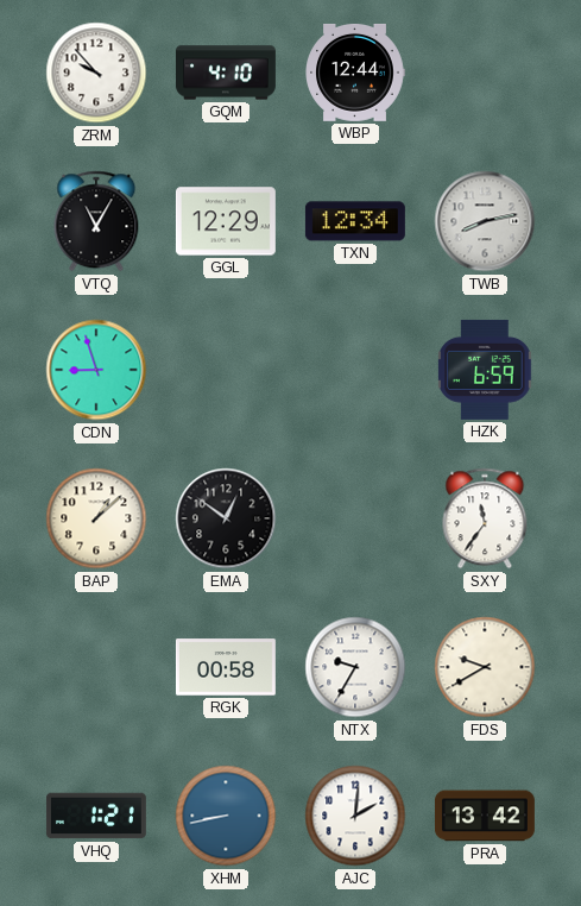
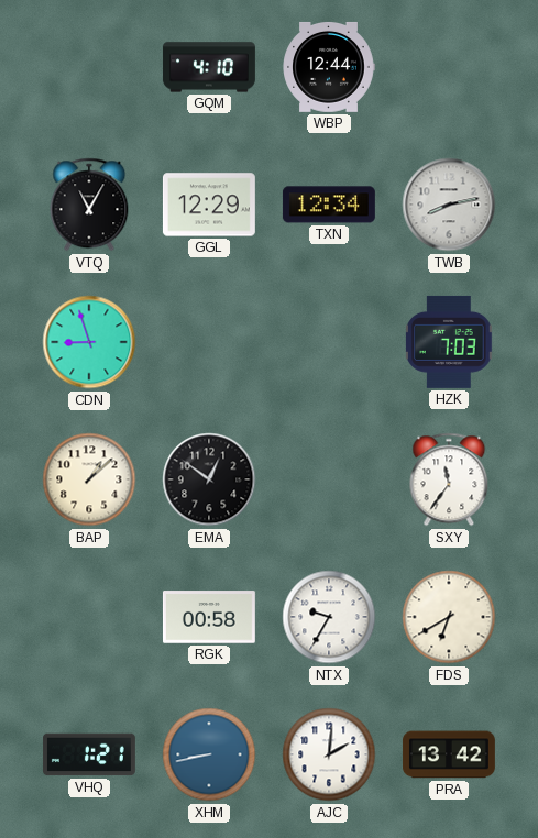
ZRM: 9:53 -> none
HZK: 6:59 -> 7:03
FDS: 9:40 -> 6:40
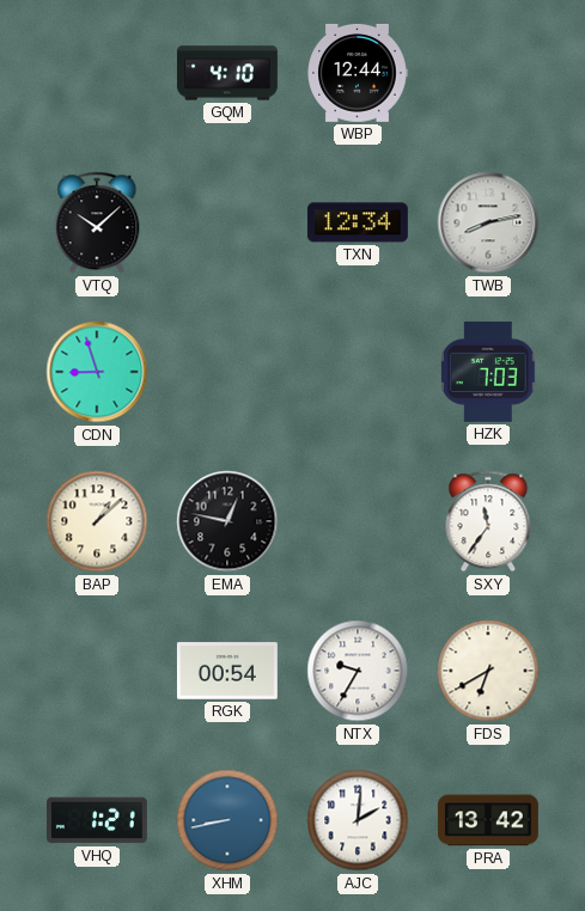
VTQ: 11:05 -> 10:08
GGL: 12:29 -> none
EMA: 12:51 -> 12:47
RGK: 00:58 -> 00:54
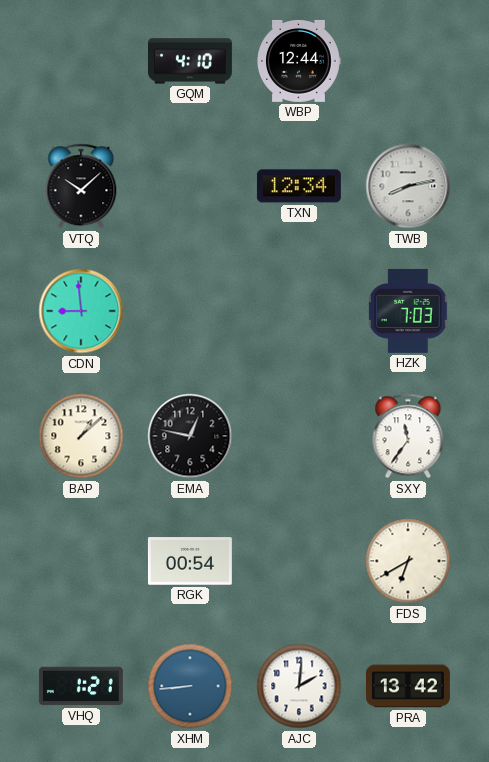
CDN: 8:57 -> 8:59
NTX: 9:35 -> none
XHM: 8:43 -> 8:44
